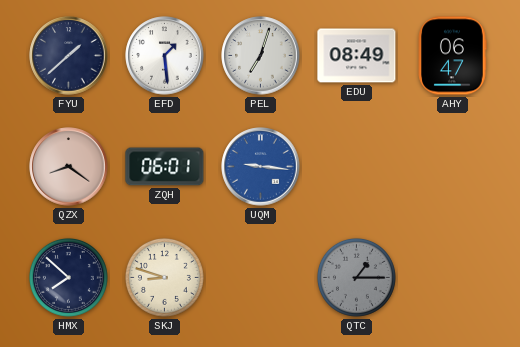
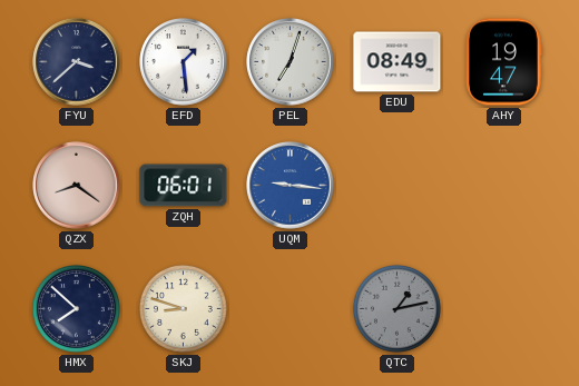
FYU: 1:38 -> 3:38
AHY: 06:47 -> 19:47
QTC: 1:15 -> 1:13
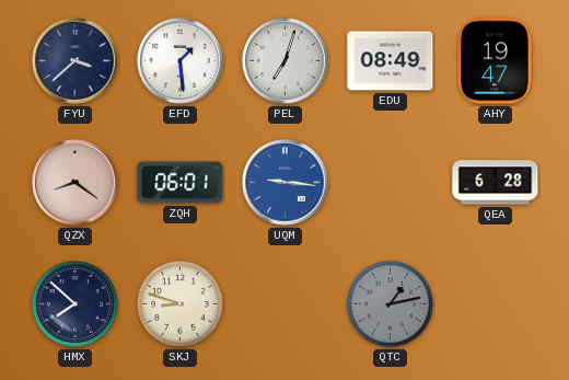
QEA: none -> 6:28
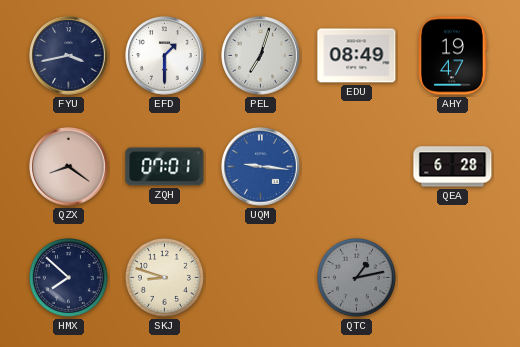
FYU: 3:38 -> 3:43
EFD: 1:29 -> 1:30
ZQH: 06:01 -> 07:01
